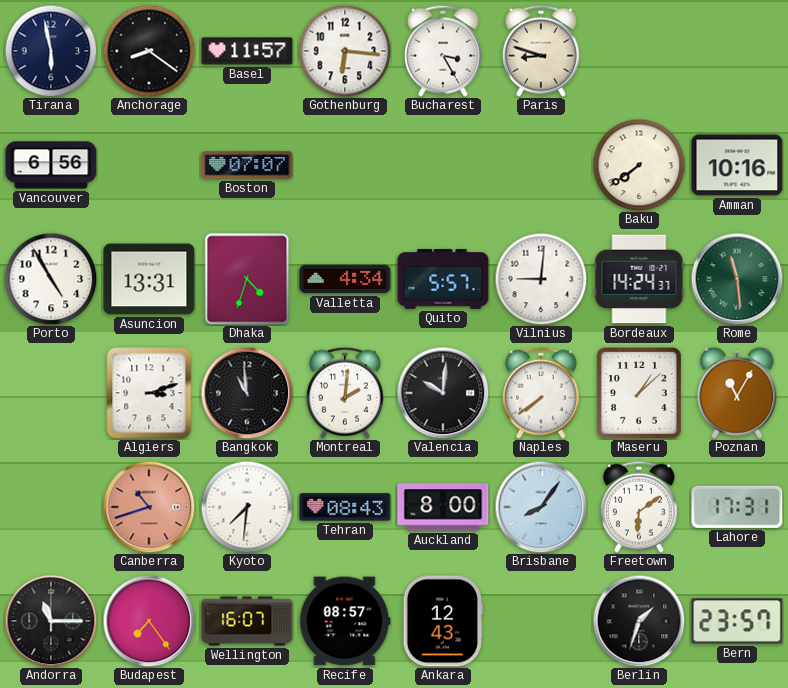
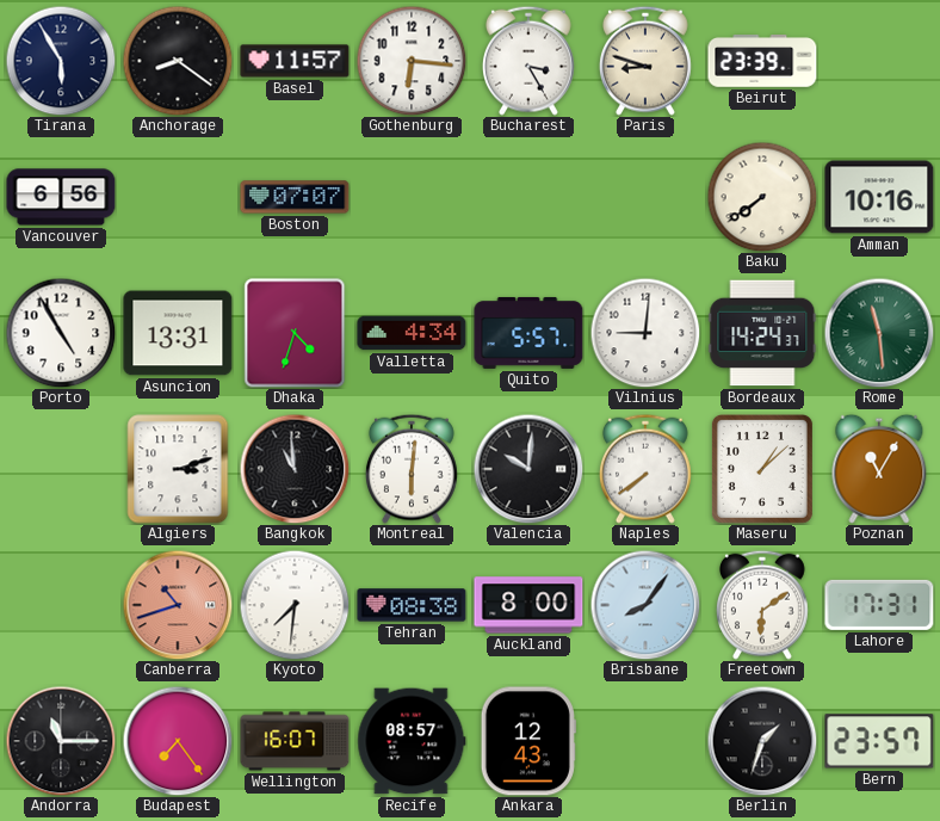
Tirana: 5:58 -> 5:55
Beirut: none -> 23:39
Montreal: 2:01 -> 6:01
Tehran: 08:43 -> 08:38
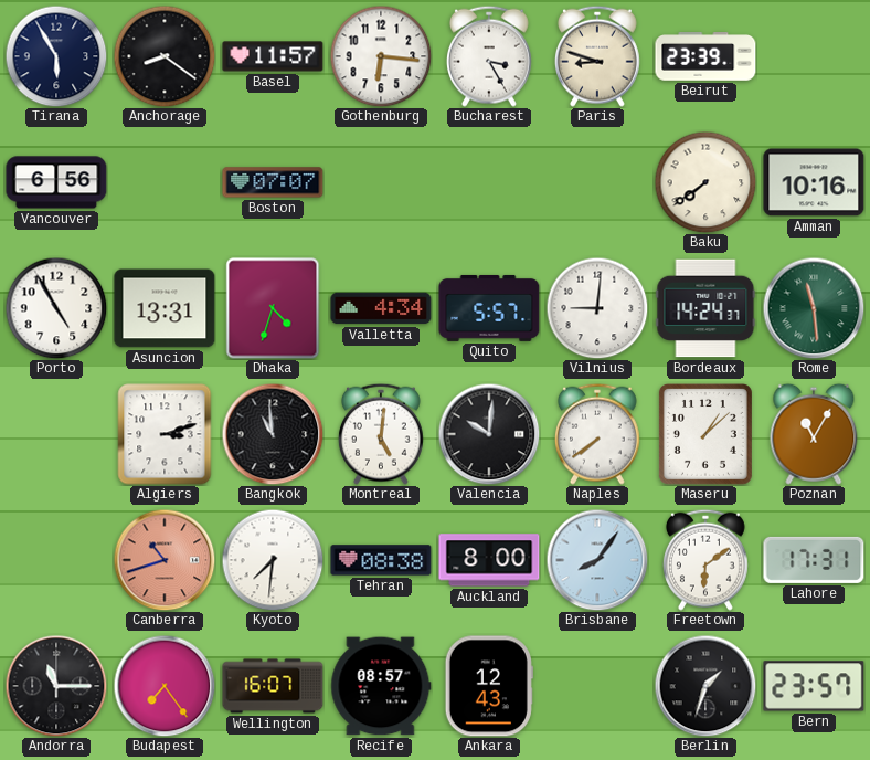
Montreal: 6:01 -> 5:01
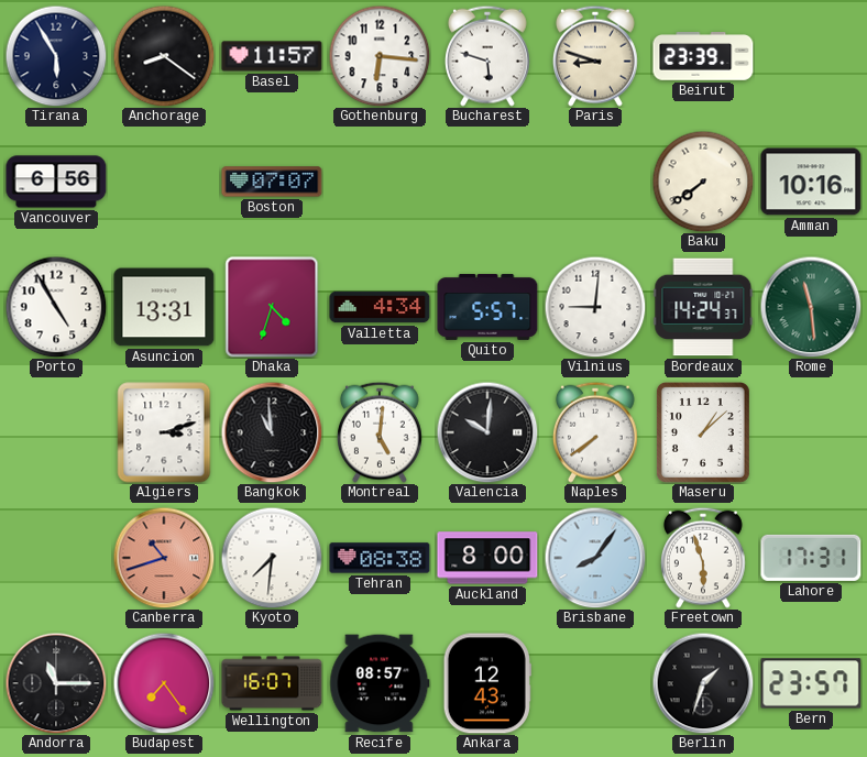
Bucharest: 3:25 -> 5:48
Poznan: 11:05 -> none
Freetown: 6:09 -> 5:57
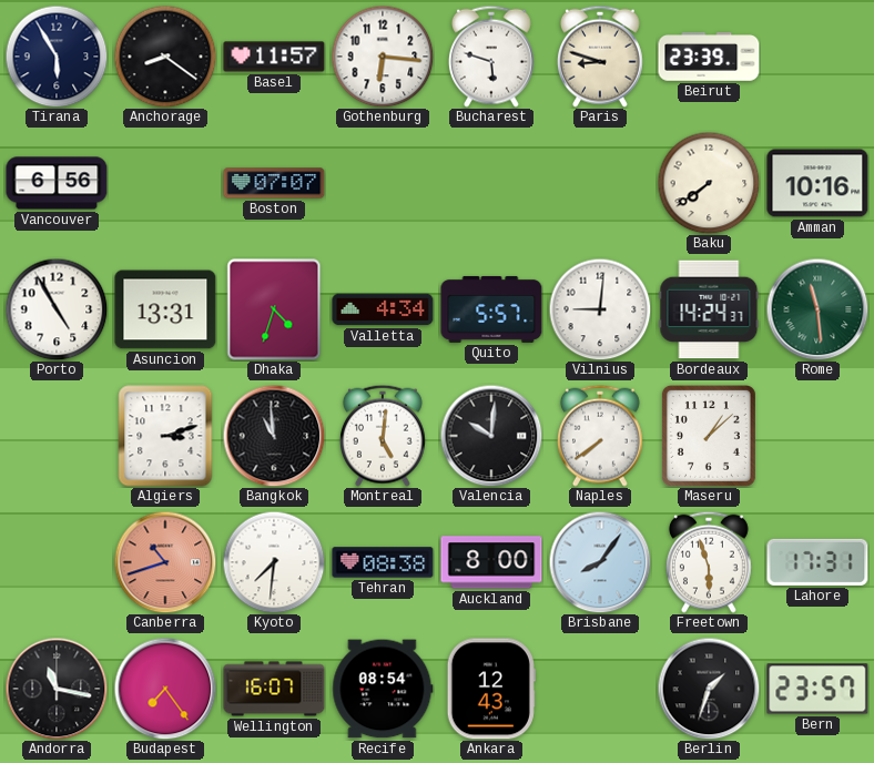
Andorra: 11:15 -> 11:17
Recife: 08:57 -> 08:54
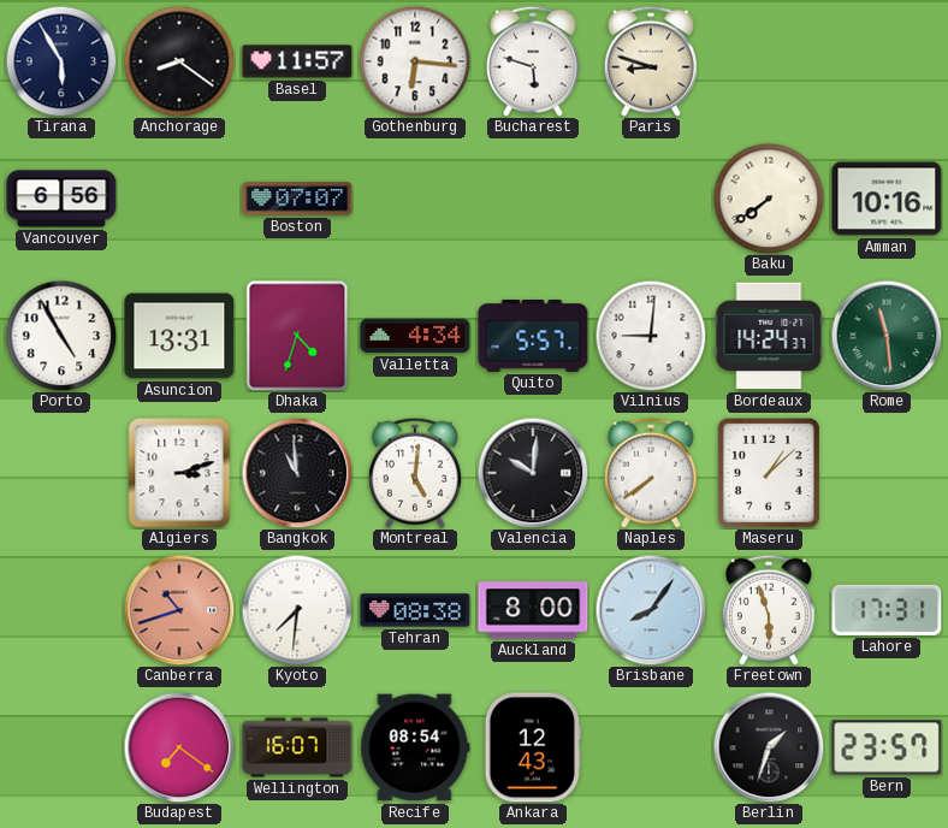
Beirut: 23:39 -> none
Andorra: 11:17 -> none
Budapest: 7:24 -> 7:21
